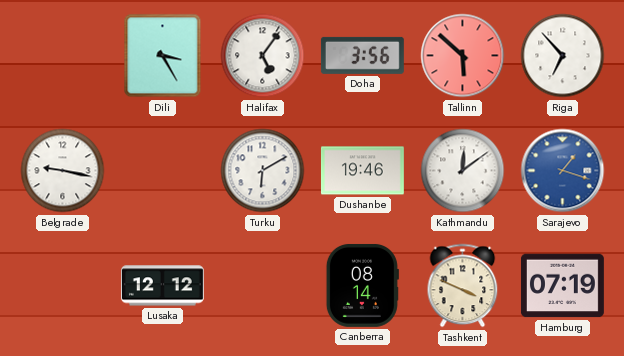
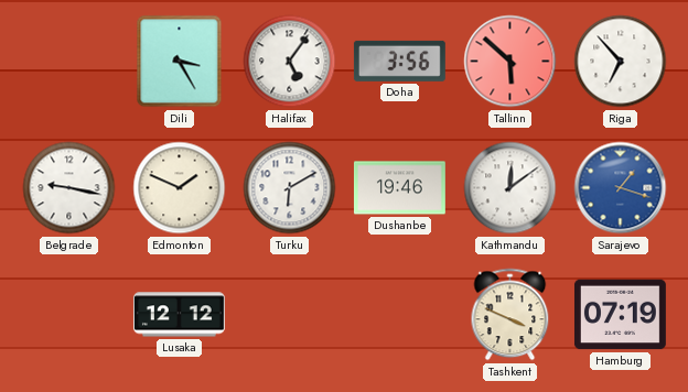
Edmonton: none -> 1:49
Canberra: 08:14 -> none
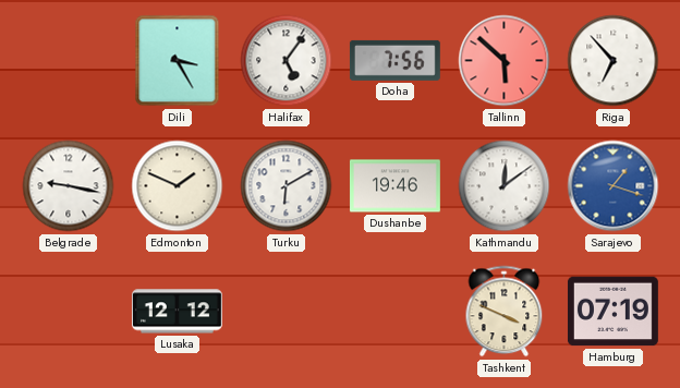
Doha: 3:56 -> 7:56
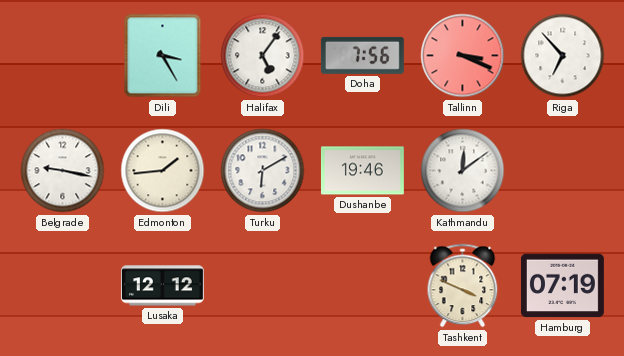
Tallinn: 5:52 -> 3:19
Edmonton: 1:49 -> 1:44
Sarajevo: 1:18 -> none
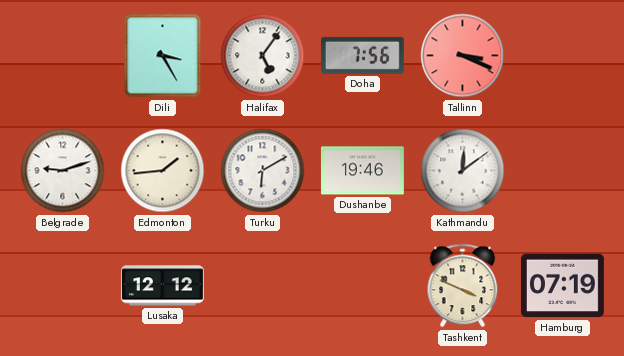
Riga: 6:53 -> none
Belgrade: 9:17 -> 9:12
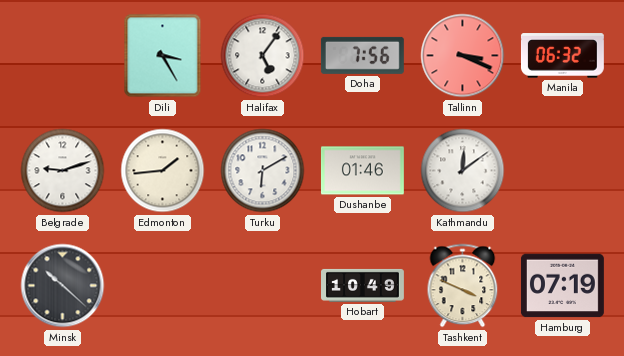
Manila: none -> 06:32
Dushanbe: 19:46 -> 01:46
Minsk: none -> 10:22
Lusaka: 12:12 -> none
Hobart: none -> 10:49
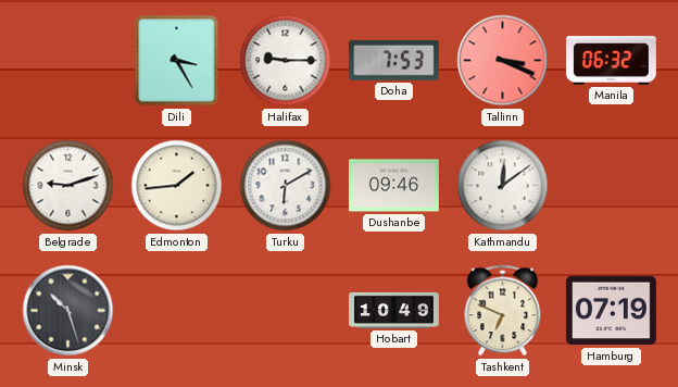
Halifax: 5:06 -> 9:15
Doha: 7:56 -> 7:53
Dushanbe: 01:46 -> 09:46
Minsk: 10:22 -> 10:27
Tashkent: 3:49 -> 6:49
